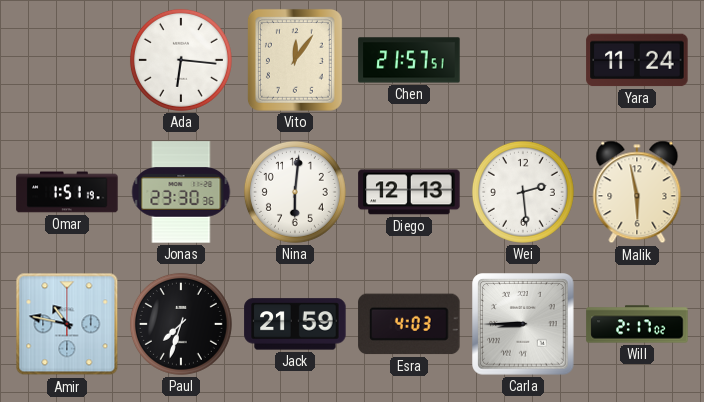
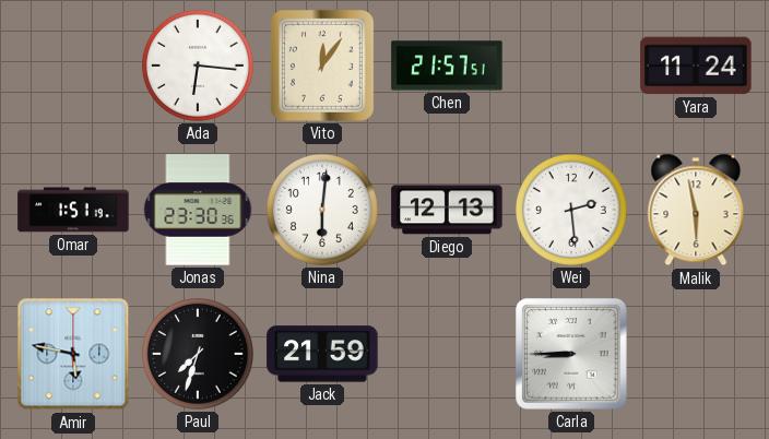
Amir: 10:47 -> 5:47
Esra: 4:03 -> none
Will: 2:17 -> none
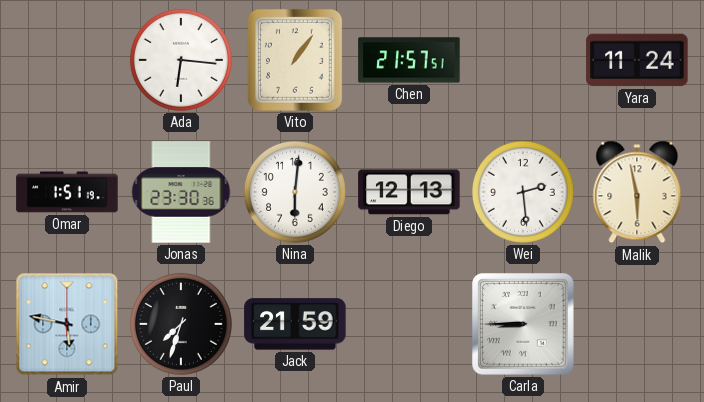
Vito: 12:06 -> 1:06
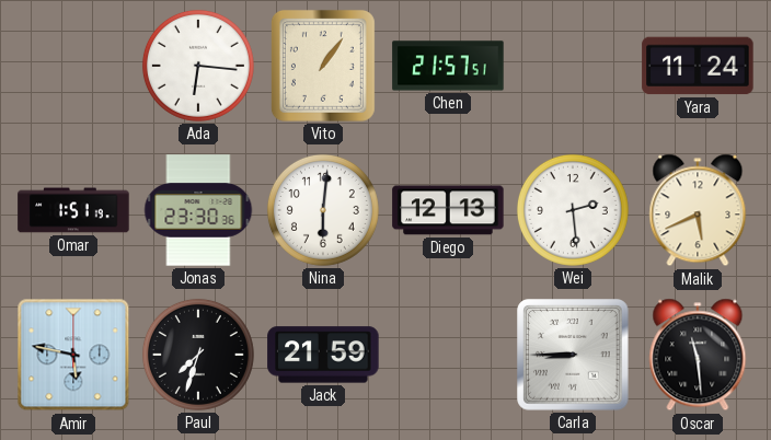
Malik: 5:58 -> 5:41
Oscar: none -> 11:29
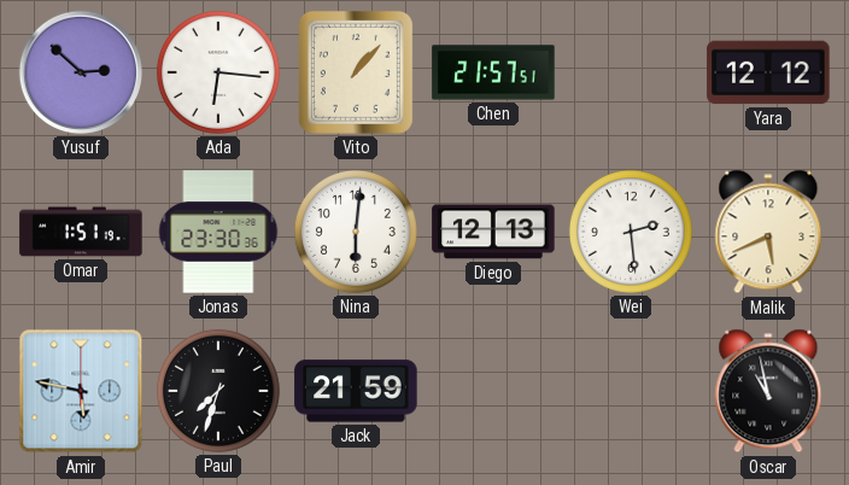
Yusuf: none -> 2:52
Vito: 1:06 -> 1:07
Yara: 11:24 -> 12:12
Carla: 8:45 -> none
Oscar: 11:29 -> 10:58
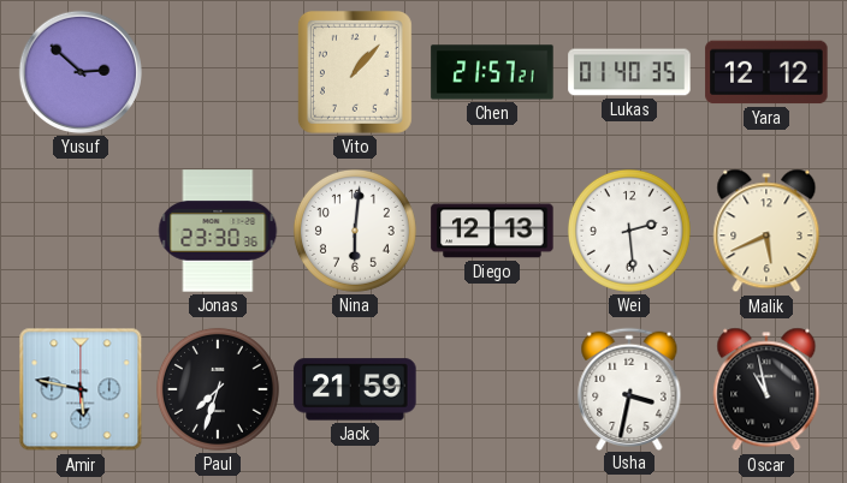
Ada: 6:16 -> none
Chen: 21:57:51 -> 21:57:21
Lukas: none -> 01:40
Omar: 1:51 -> none
Usha: none -> 3:32
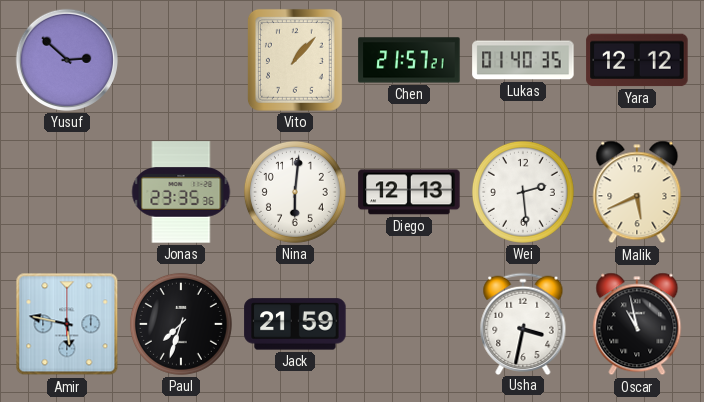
Jonas: 23:30 -> 23:35
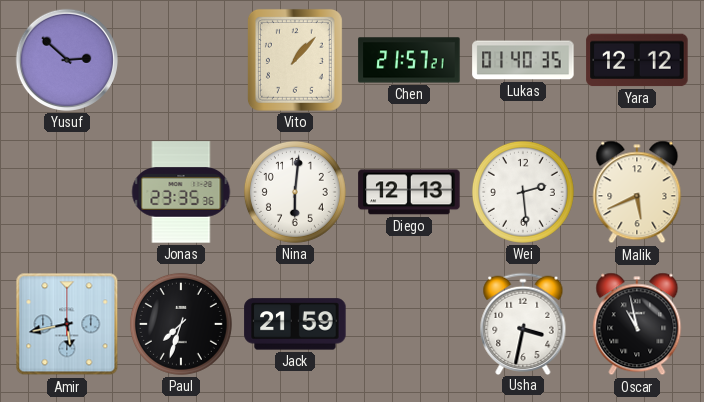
Amir: 5:47 -> 5:43
